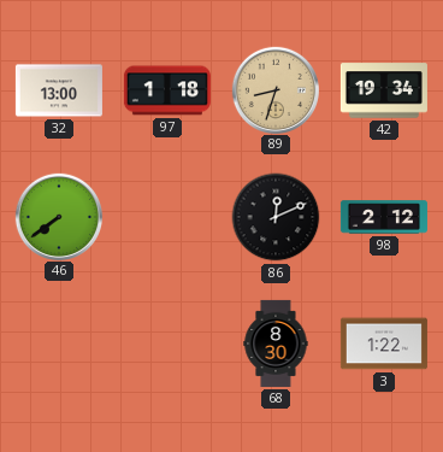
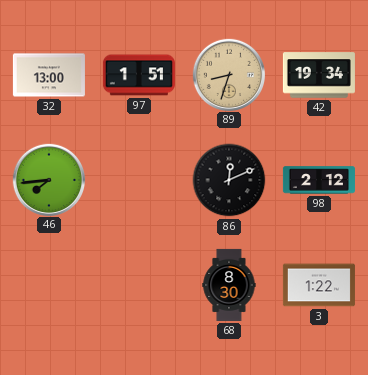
97: 1:18 -> 1:51
46: 7:39 -> 7:44
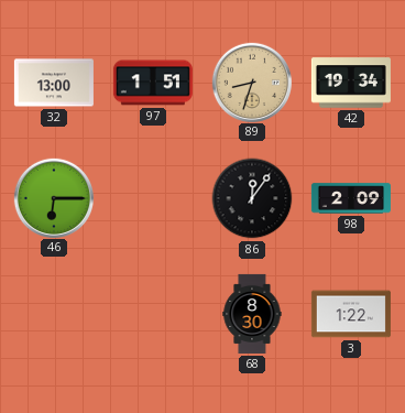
46: 7:44 -> 6:15
86: 12:11 -> 12:06
98: 2:12 -> 2:09
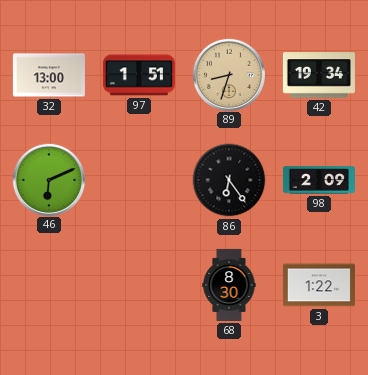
46: 6:15 -> 6:11
86: 12:06 -> 6:24
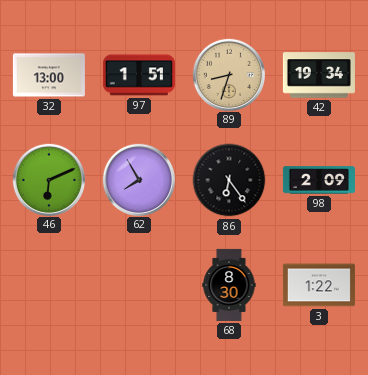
62: none -> 7:55
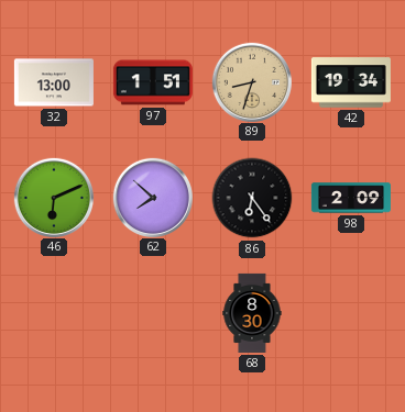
62: 7:55 -> 7:52
3: 1:22 -> none
